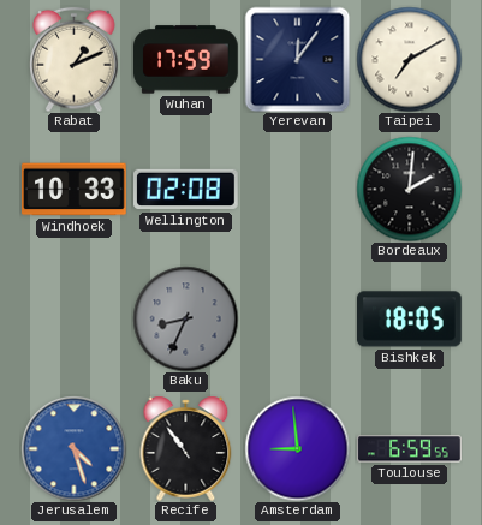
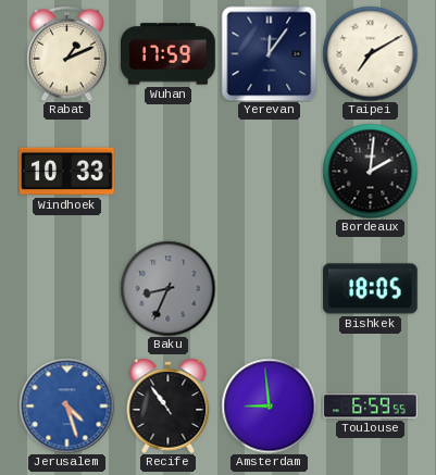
Wellington: 02:08 -> none
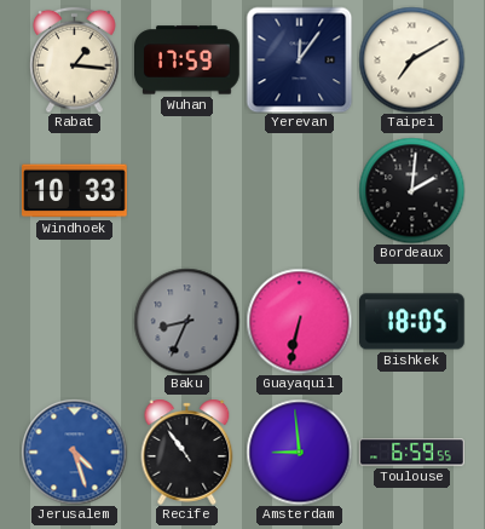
Rabat: 1:11 -> 1:16
Guayaquil: none -> 6:32
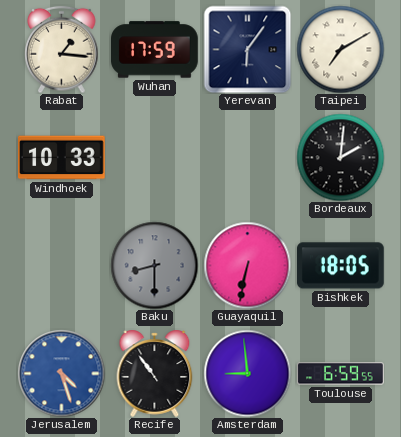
Yerevan: 12:06 -> 6:06
Baku: 8:34 -> 8:30
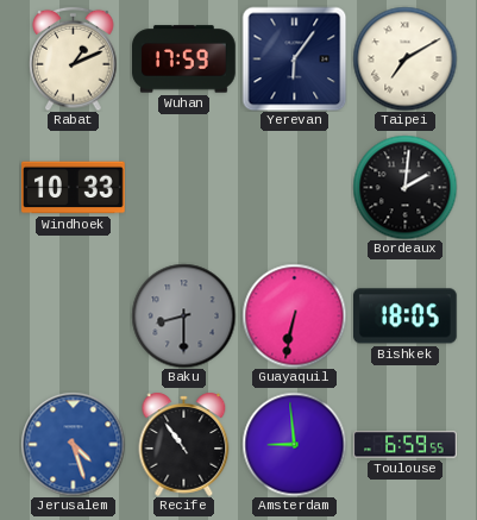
Rabat: 1:16 -> 1:11
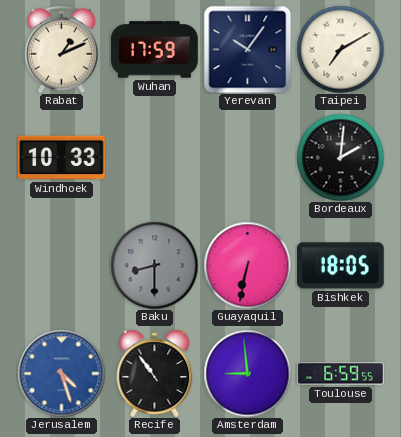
Yerevan: 6:06 -> 10:06
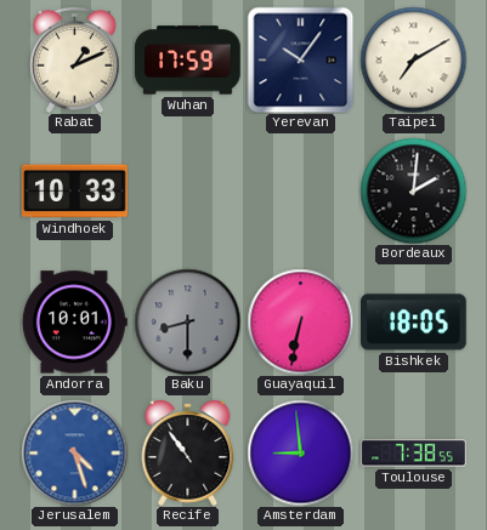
Andorra: none -> 10:01
Toulouse: 6:59 -> 7:38
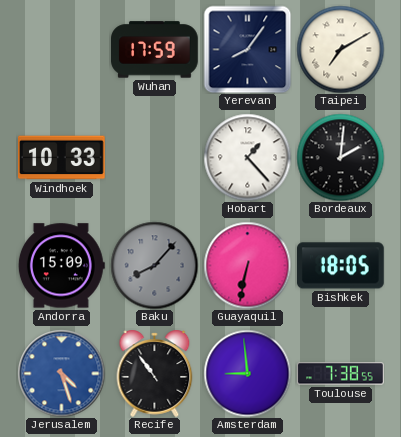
Rabat: 1:11 -> none
Yerevan: 10:06 -> 8:06
Hobart: none -> 1:23
Andorra: 10:01 -> 15:09
Baku: 8:30 -> 8:07
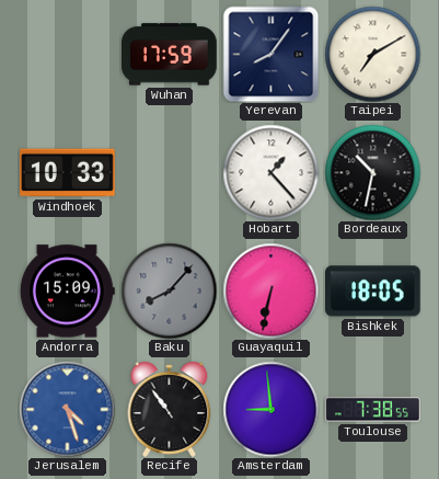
Bordeaux: 2:01 -> 10:32
